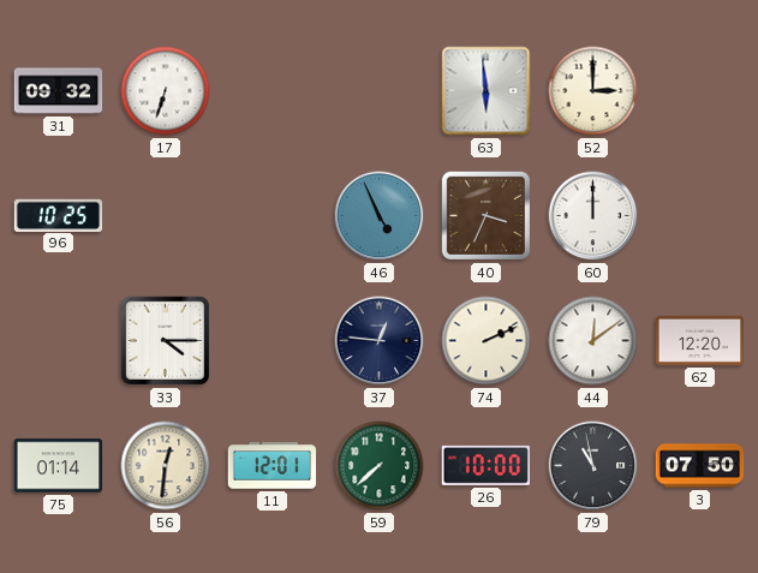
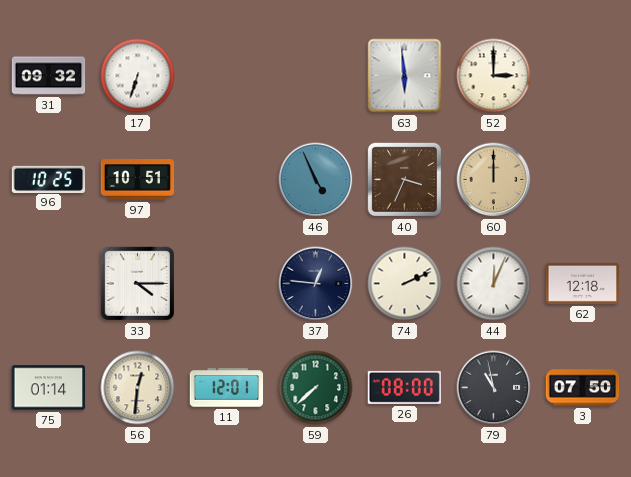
97: none -> 10:51
60 dial: white -> champagne
44: 12:09 -> 12:04
62: 12:20 -> 12:18
26: 10:00 -> 08:00
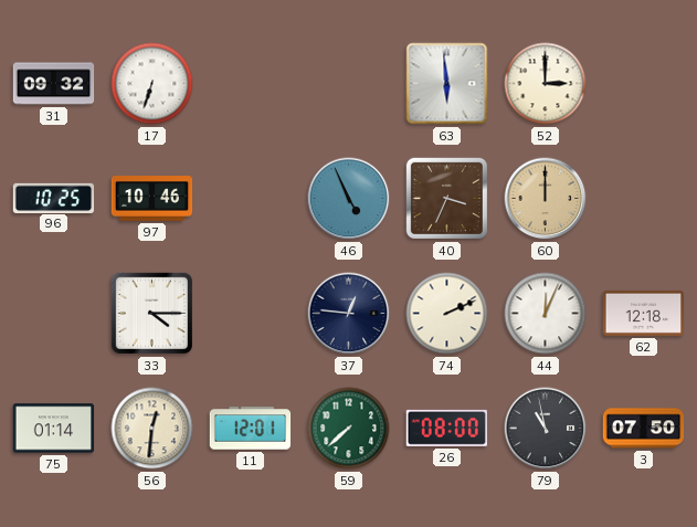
97: 10:51 -> 10:46
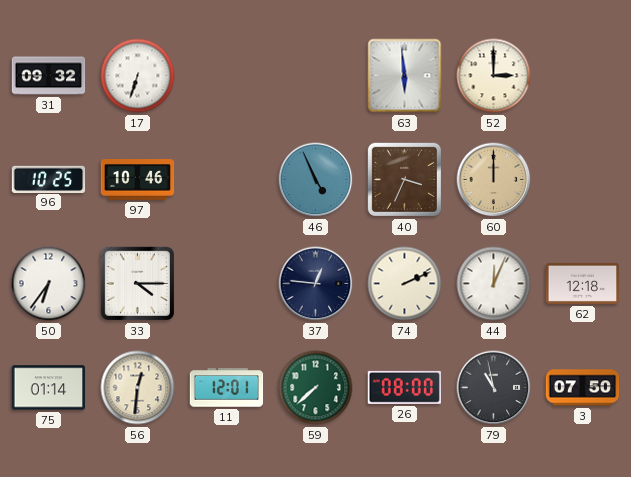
50: none -> 6:36
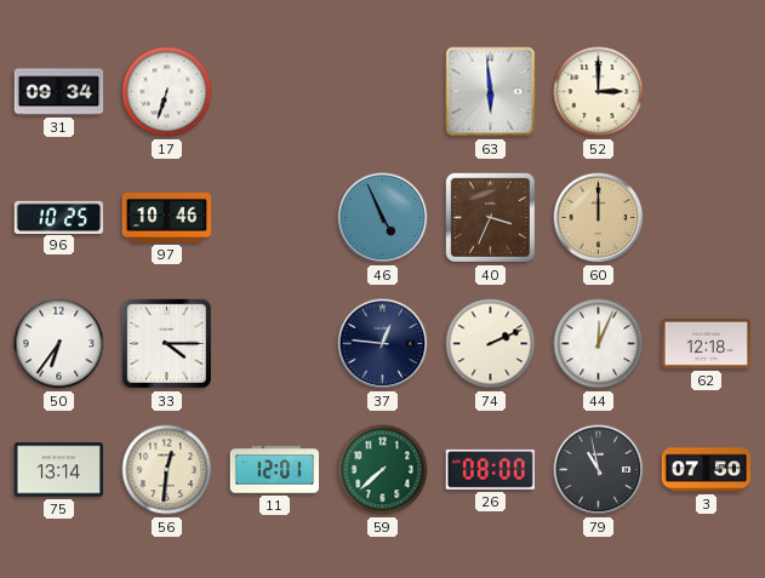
31: 09:32 -> 09:34
75: 01:14 -> 13:14
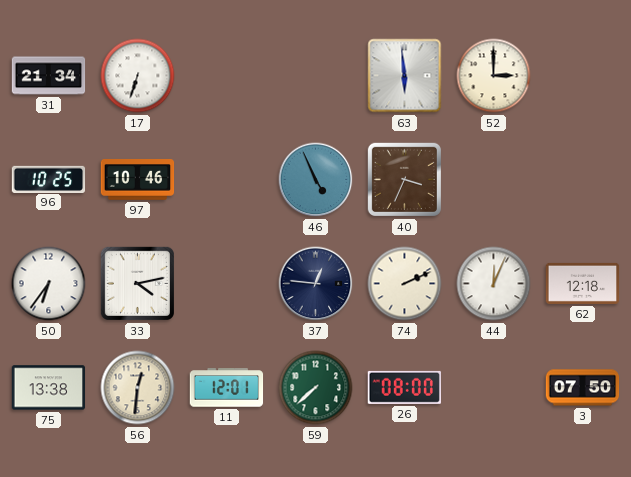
31: 09:34 -> 21:34
60: 12:00 -> none
33: 4:15 -> 4:13
75: 13:14 -> 13:38
79: 10:58 -> none
